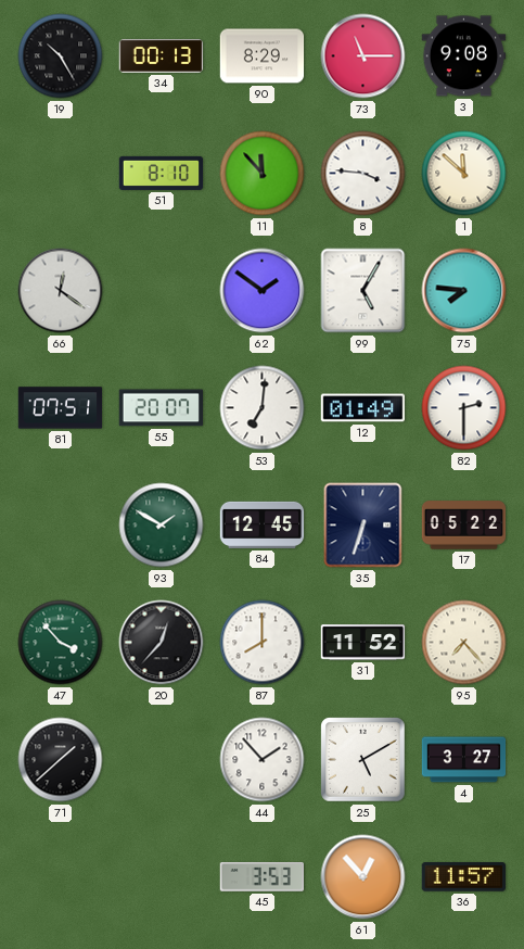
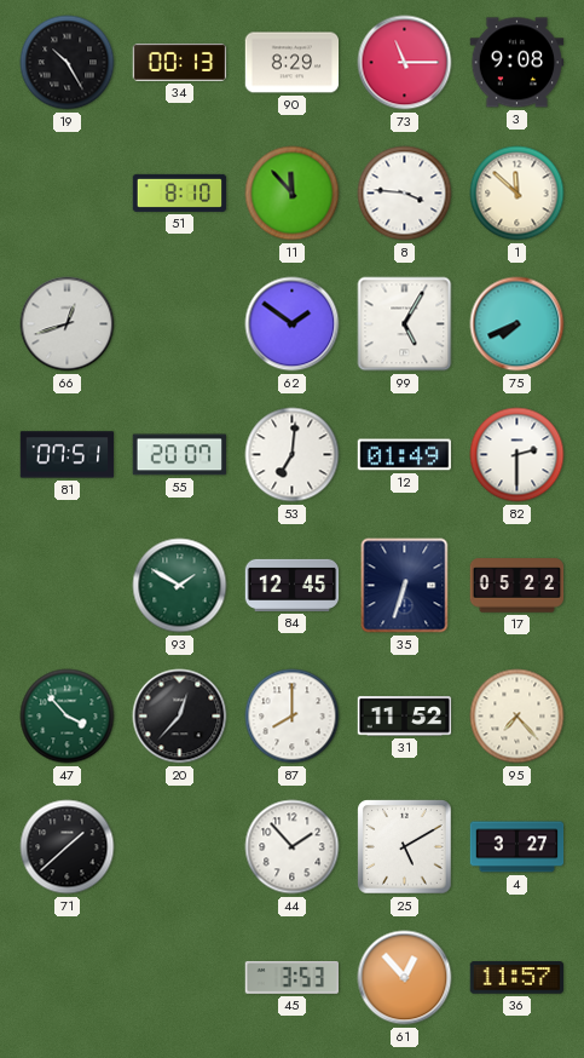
66: 12:21 -> 12:42
75: 7:46 -> 7:41
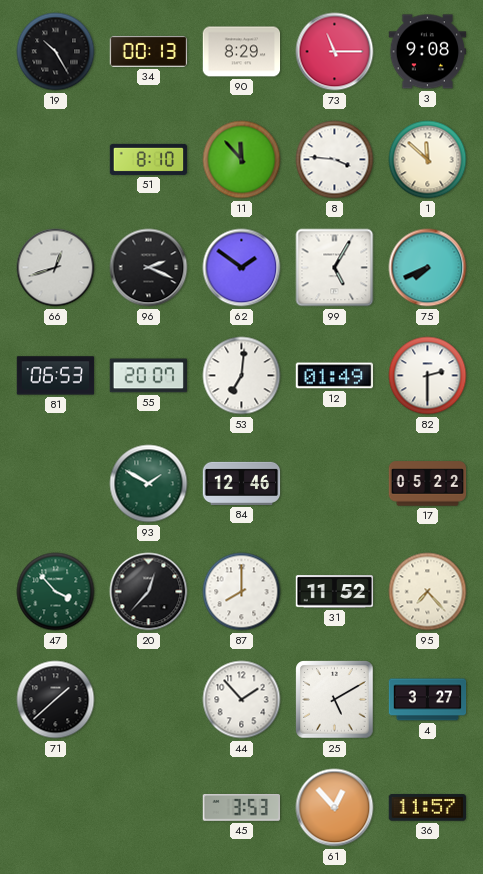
96: none -> 2:19
81: 07:51 -> 06:53
84: 12:45 -> 12:46
35: 6:33 -> none
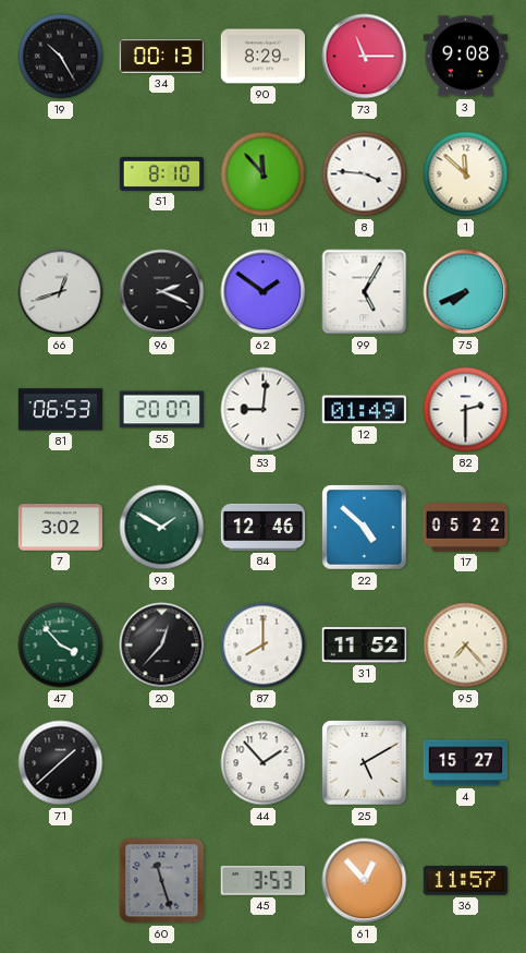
53: 7:01 -> 9:01
7: none -> 3:02
22: none -> 4:52
4: 3:27 -> 15:27
60: none -> 11:27
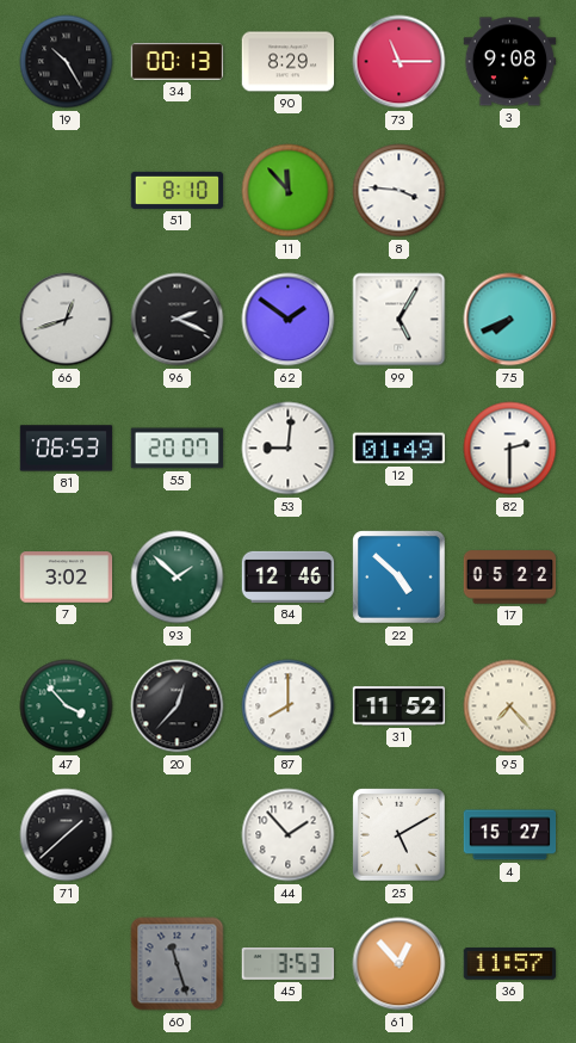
1: 11:52 -> none
93: 1:50 -> 1:52
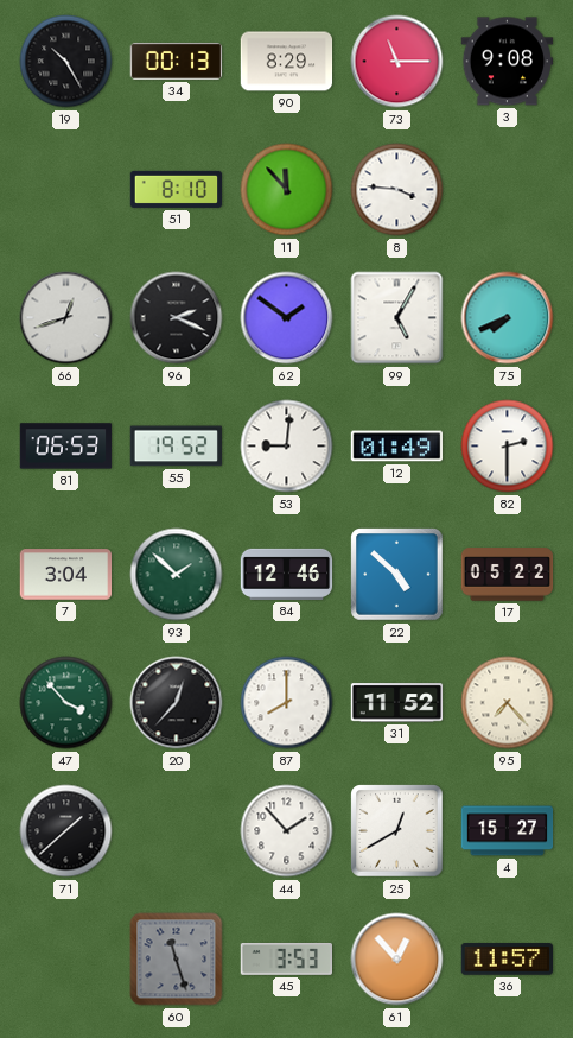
55: 20:07 -> 19:52
7: 3:02 -> 3:04
25: 5:10 -> 12:40
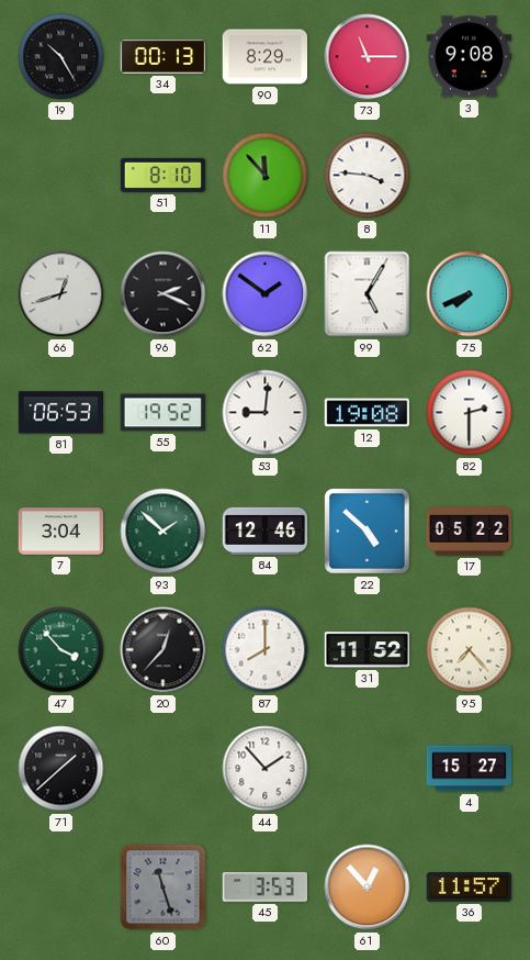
12: 01:49 -> 19:08
25: 12:40 -> none
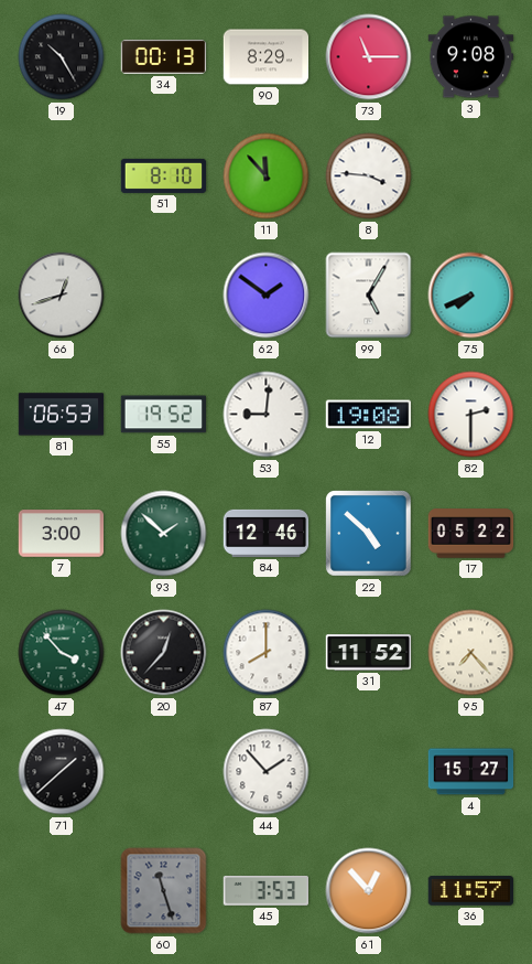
96: 2:19 -> none
7: 3:04 -> 3:00
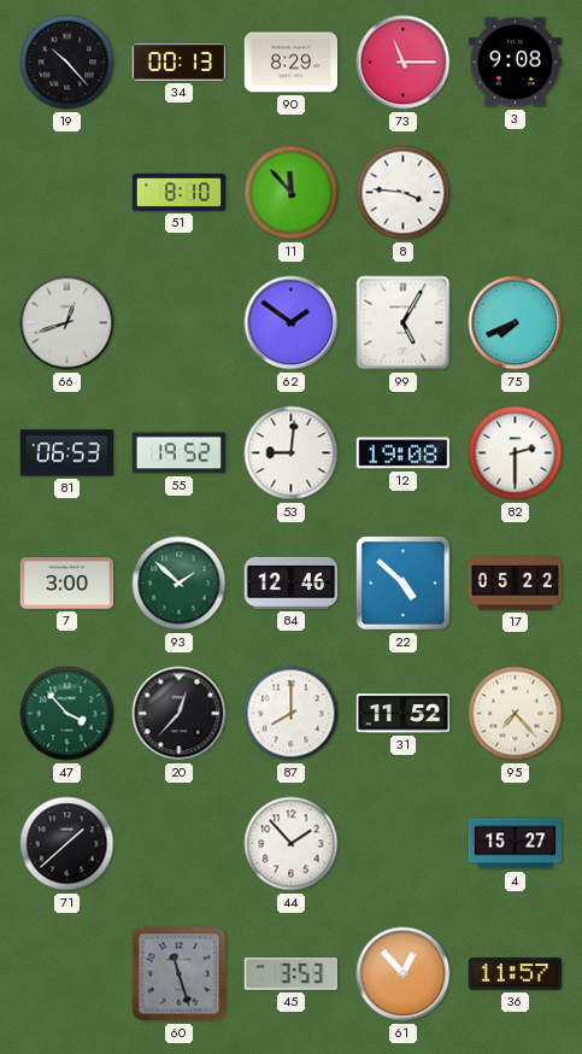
19: 10:25 -> 10:23
